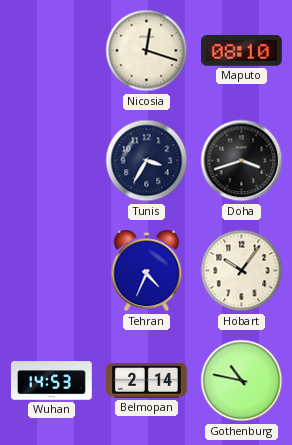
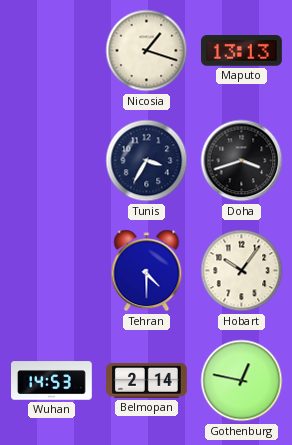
Nicosia: 12:18 -> 1:18
Maputo: 08:10 -> 13:13
Tehran: 4:34 -> 4:30
Gothenburg: 10:47 -> 12:47
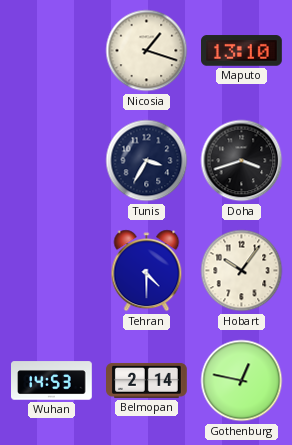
Maputo: 13:13 -> 13:10
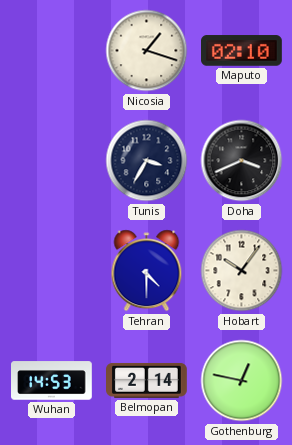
Maputo: 13:10 -> 02:10
Doha: 3:42 -> 3:41
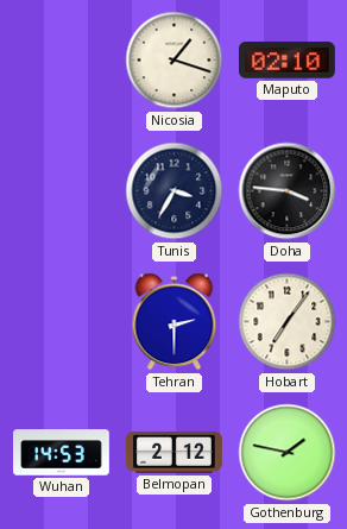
Doha: 3:41 -> 3:46
Tehran: 4:30 -> 2:30
Hobart: 10:06 -> 7:06
Belmopan: 2:14 -> 2:12
Gothenburg: 12:47 -> 1:47
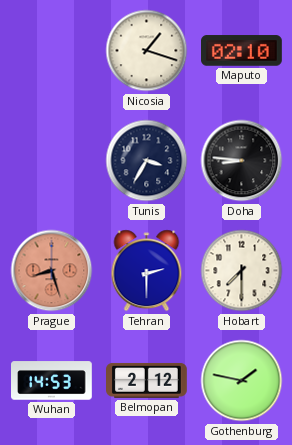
Doha: 3:46 -> 8:46
Prague: none -> 8:27
Hobart: 7:06 -> 7:30
